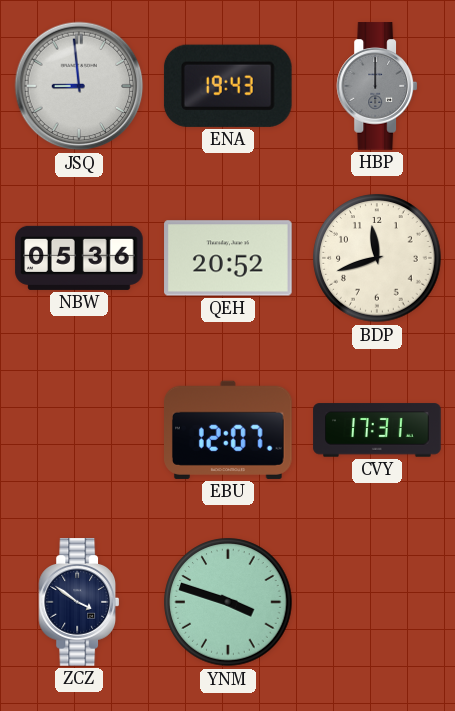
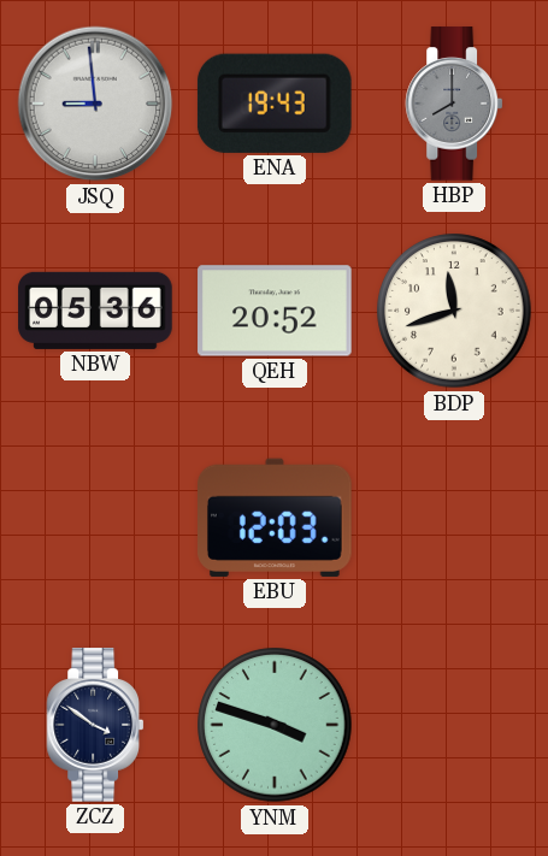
HBP: 12:00 -> 8:00
EBU: 12:07 -> 12:03
CVY: 17:31 -> none
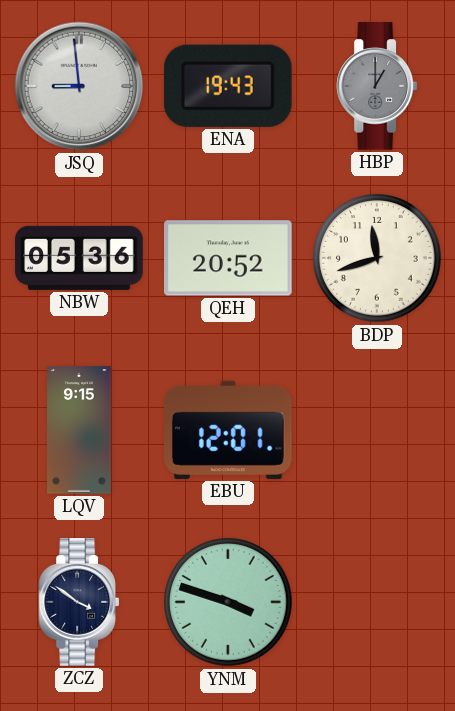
HBP: 8:00 -> 1:00
LQV: none -> 9:15
EBU: 12:03 -> 12:01
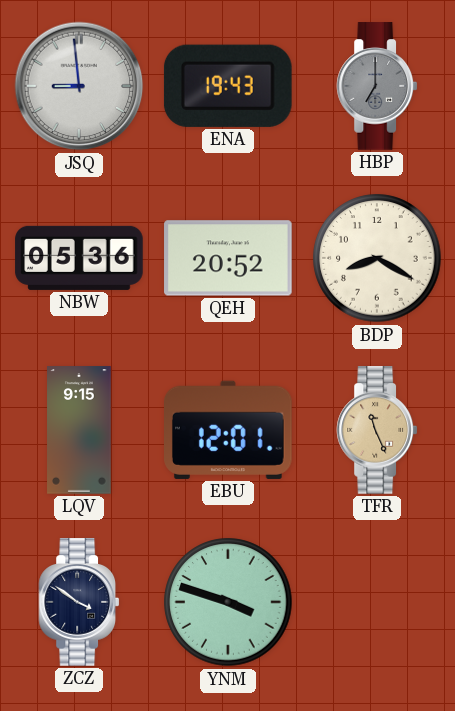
HBP: 1:00 -> 7:00
BDP: 11:42 -> 8:20
TFR: none -> 11:26
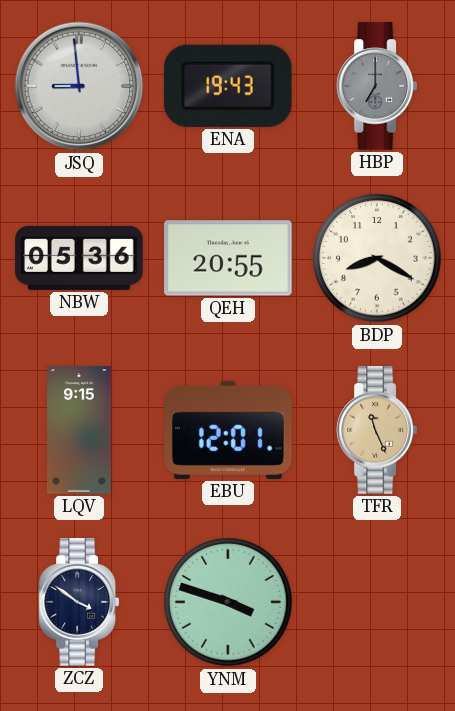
QEH: 20:52 -> 20:55
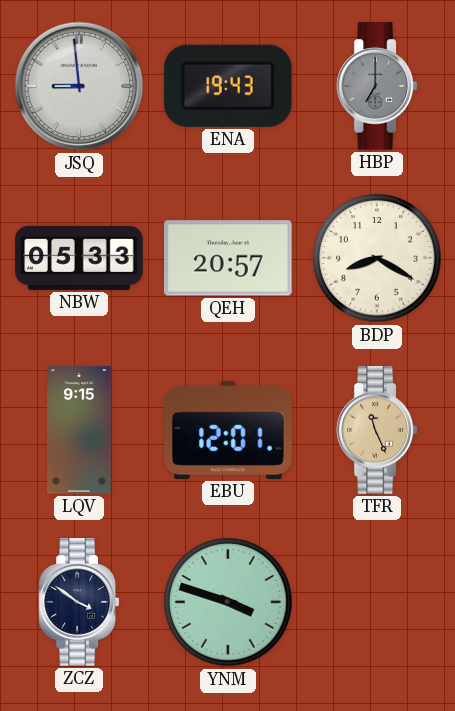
NBW: 05:36 -> 05:33
QEH: 20:55 -> 20:57
